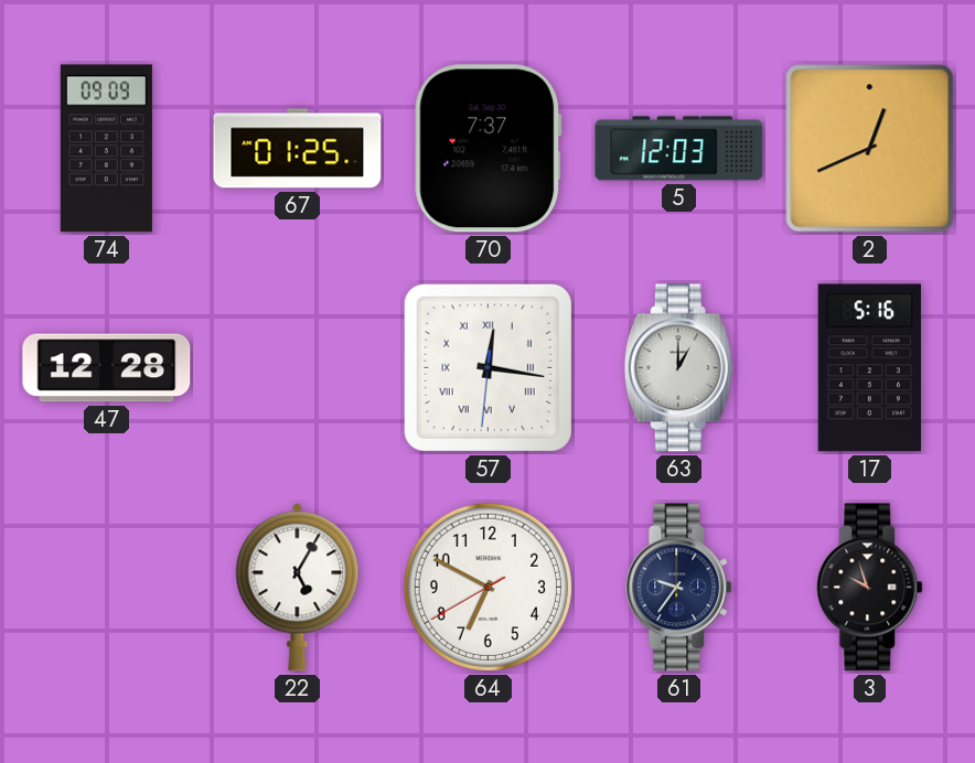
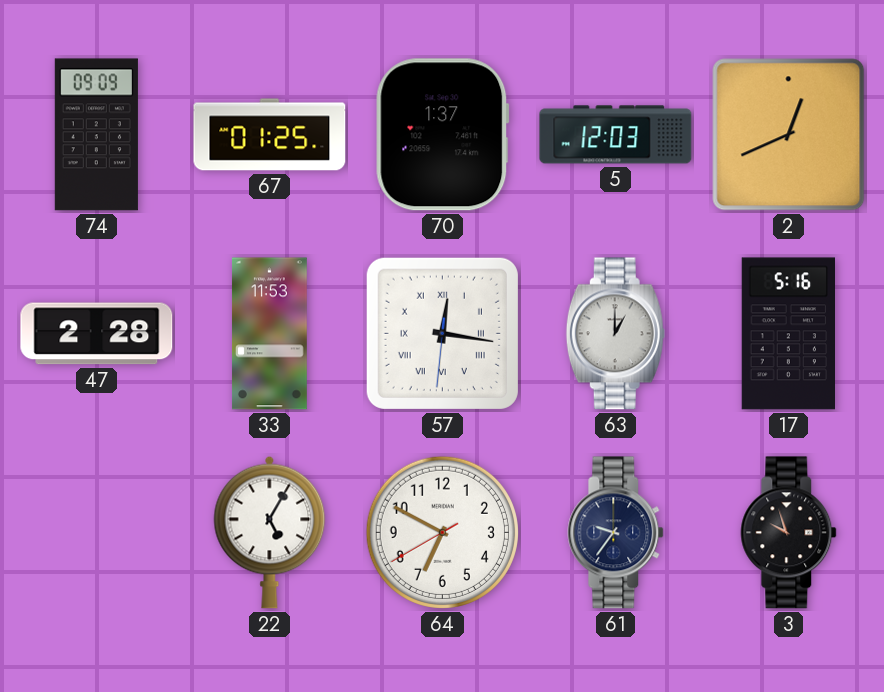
70: 7:37 -> 1:37
47: 12:28 -> 2:28
33: none -> 11:53
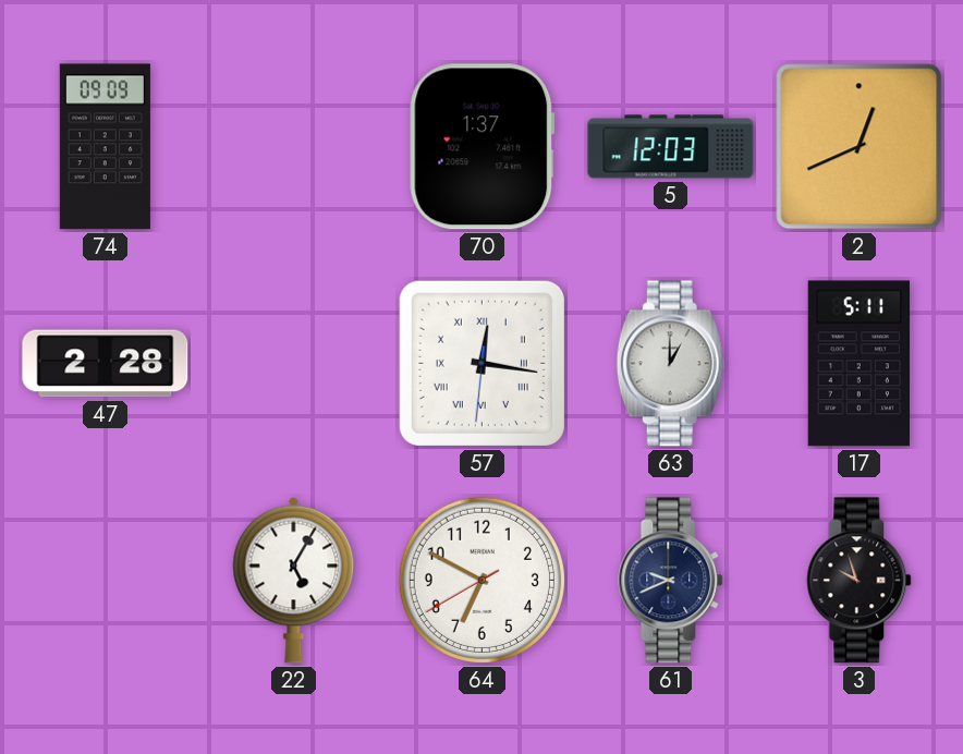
67: 01:25 -> none
33: 11:53 -> none
17: 5:16 -> 5:11
61: 9:36 -> 9:41
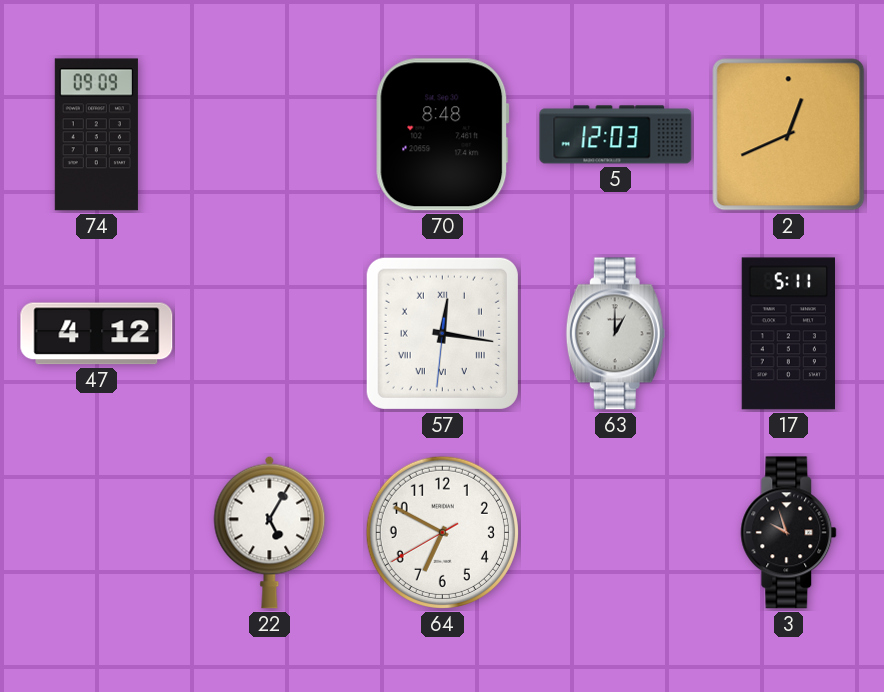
70: 1:37 -> 8:48
47: 2:28 -> 4:12
61: 9:41 -> none
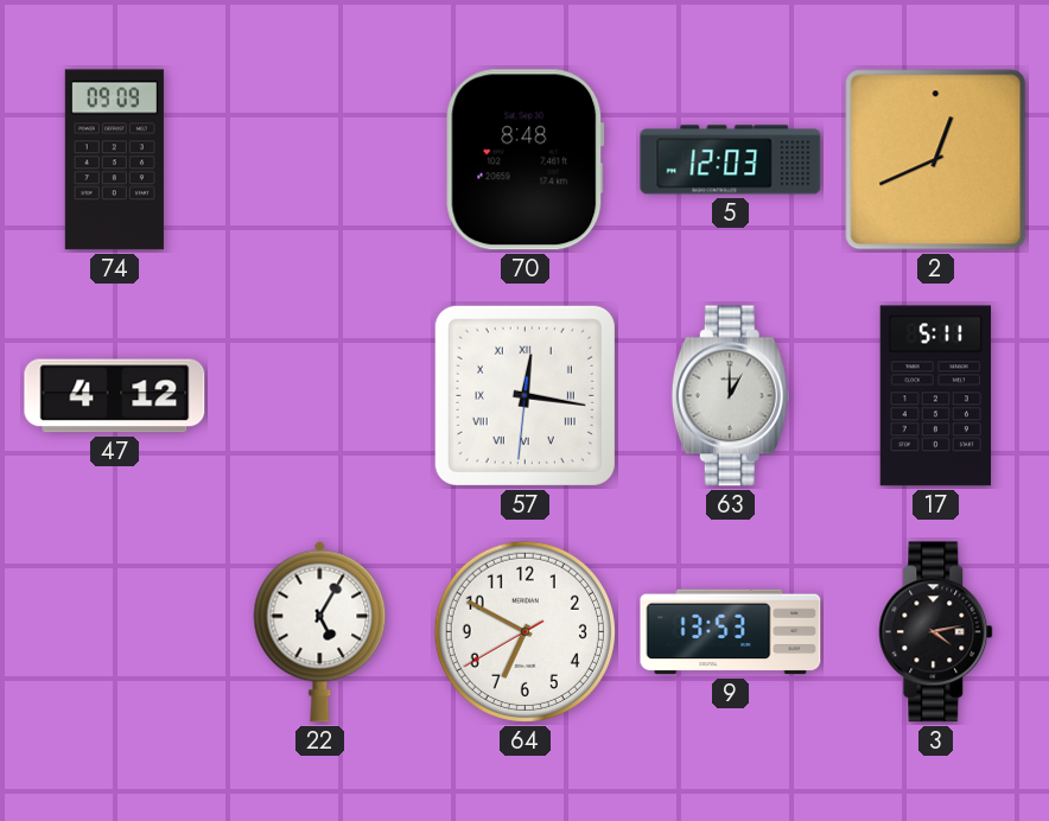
9: none -> 13:53
3: 9:57 -> 4:13
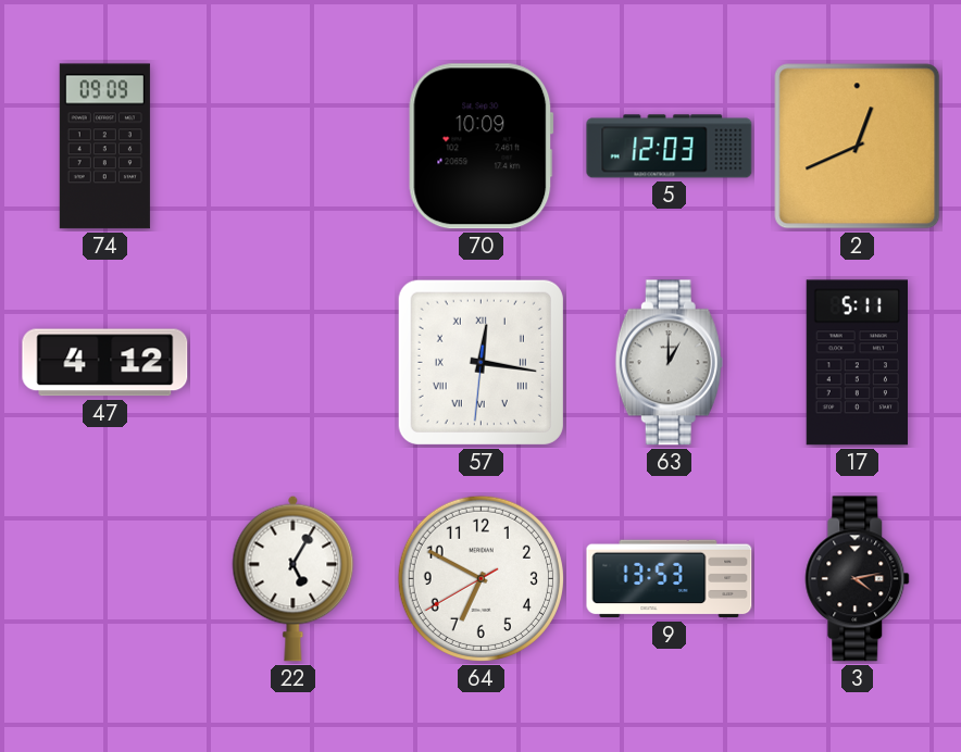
70: 8:48 -> 10:09
